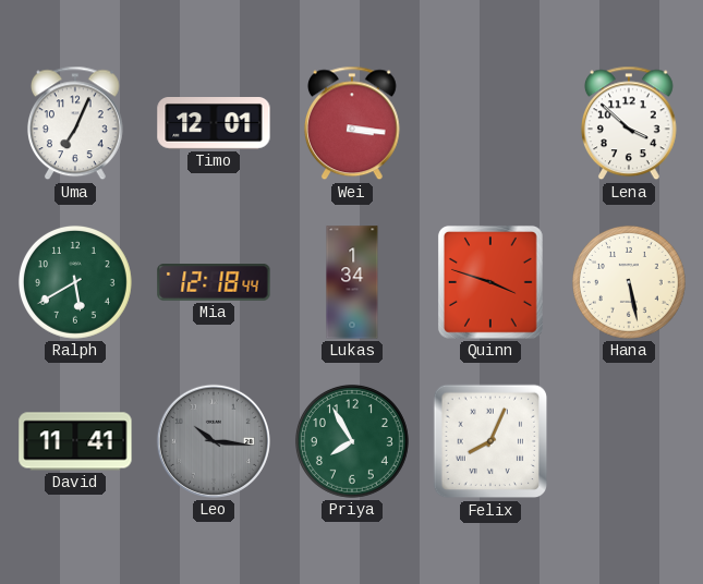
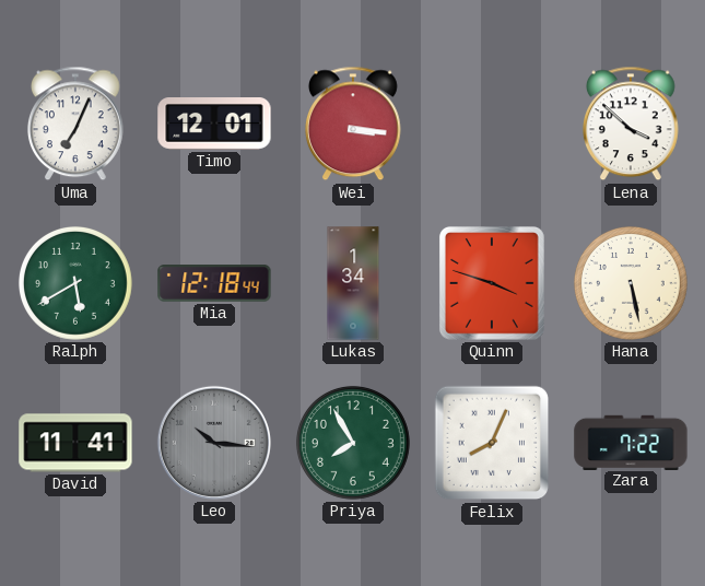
Zara: none -> 7:22
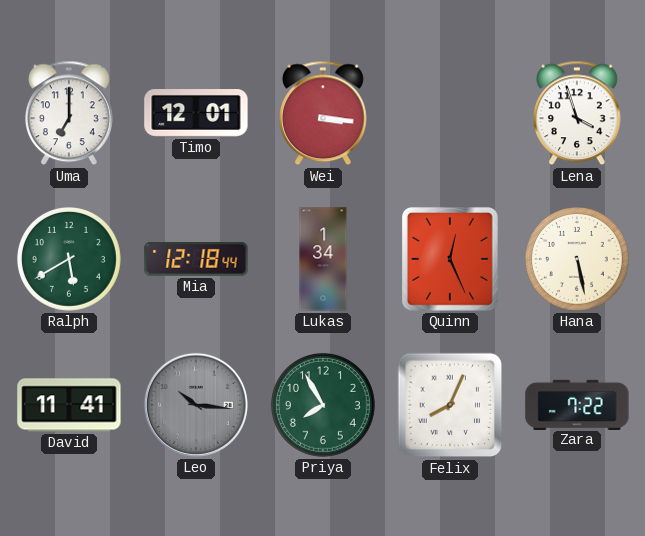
Uma: 7:04 -> 7:00
Lena: 3:52 -> 3:57
Quinn: 3:48 -> 12:26
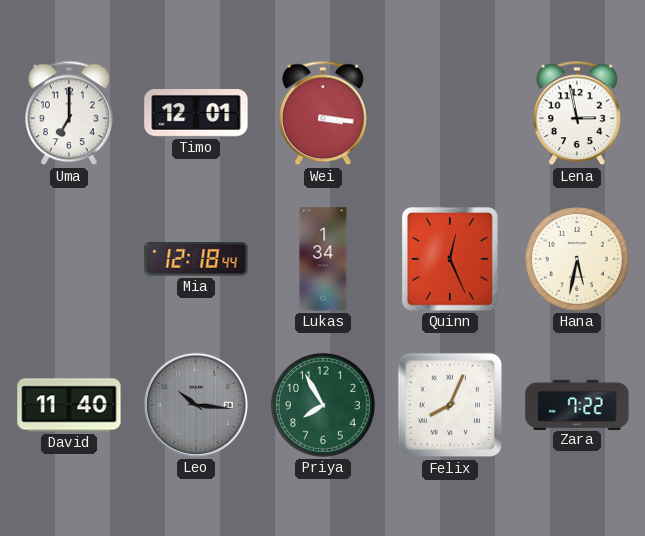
Lena: 3:57 -> 2:58
Ralph: 5:40 -> none
Hana: 5:28 -> 5:32
David: 11:41 -> 11:40
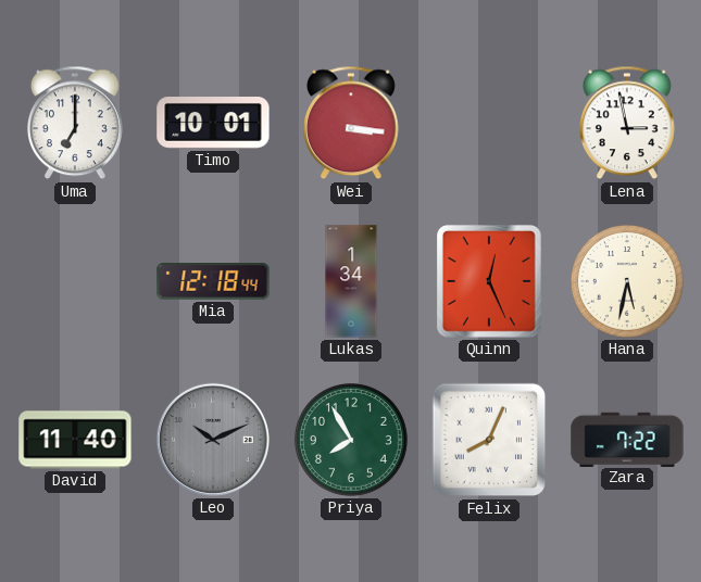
Timo: 12:01 -> 10:01
Leo: 10:16 -> 10:11
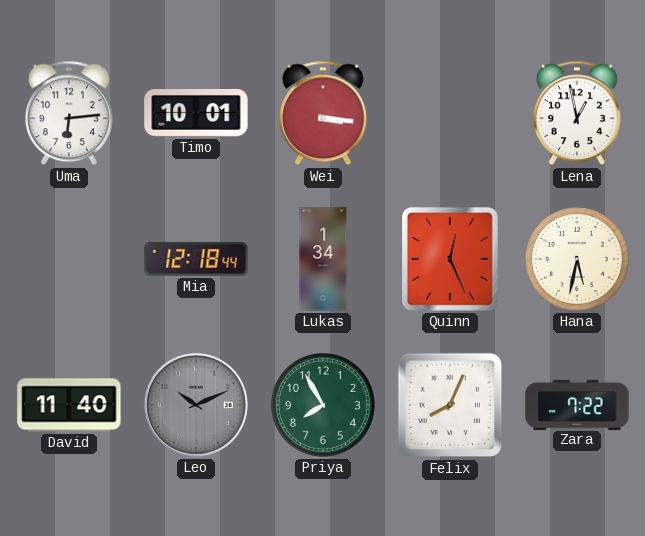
Uma: 7:00 -> 6:14
Lena: 2:58 -> 12:58
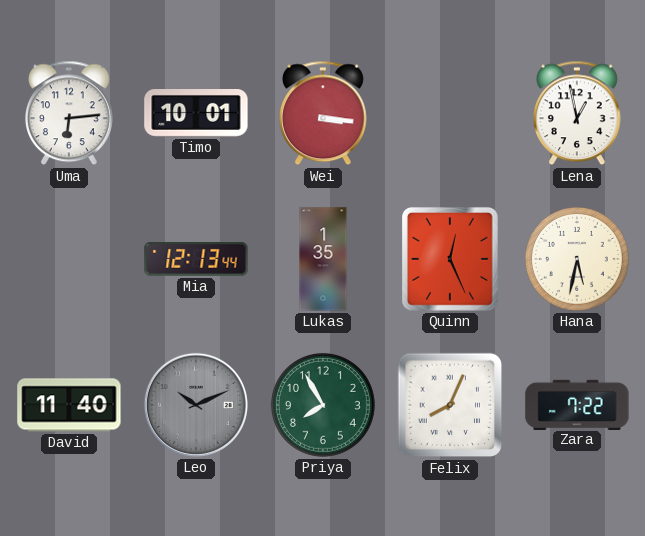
Mia: 12:18 -> 12:13
Lukas: 1:34 -> 1:35
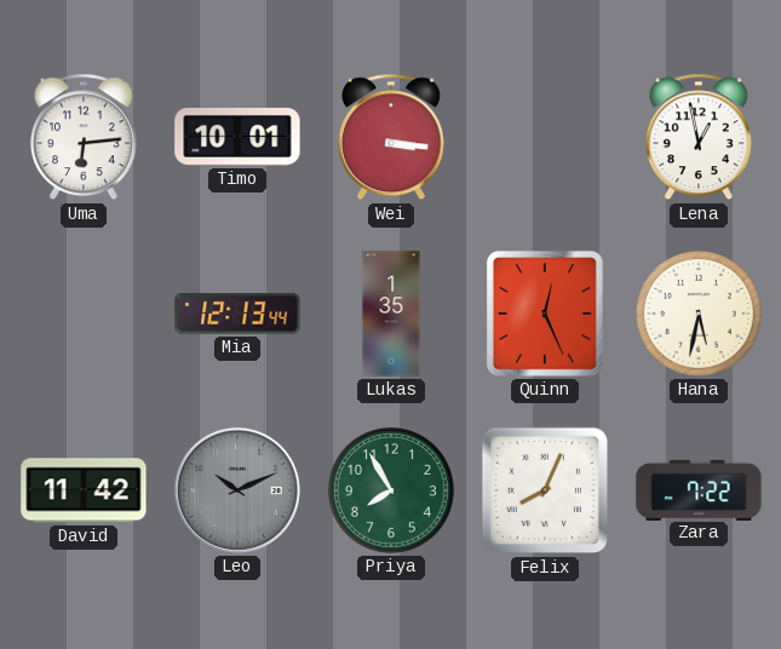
David: 11:40 -> 11:42
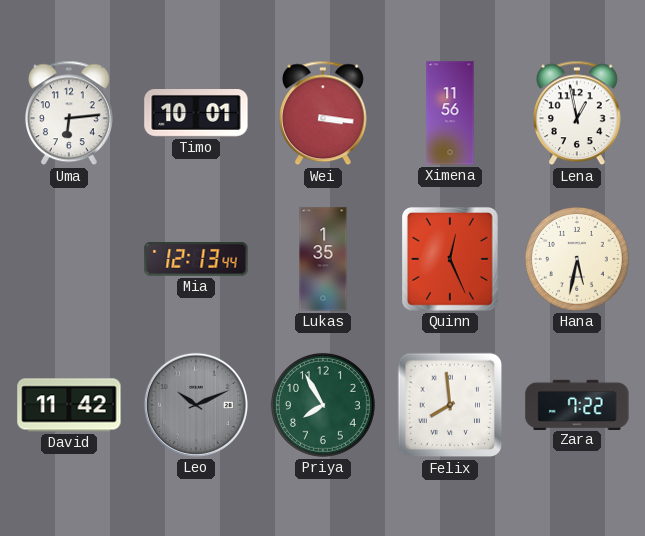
Ximena: none -> 11:56
Felix: 8:04 -> 7:59
